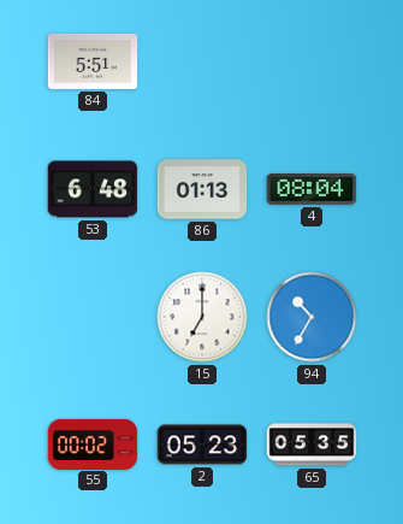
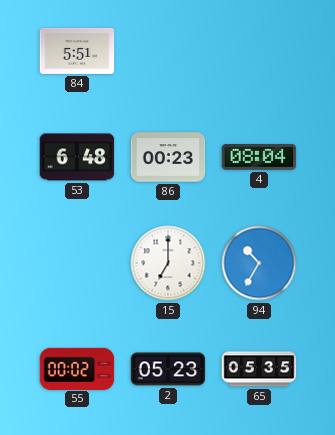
86: 01:13 -> 00:23
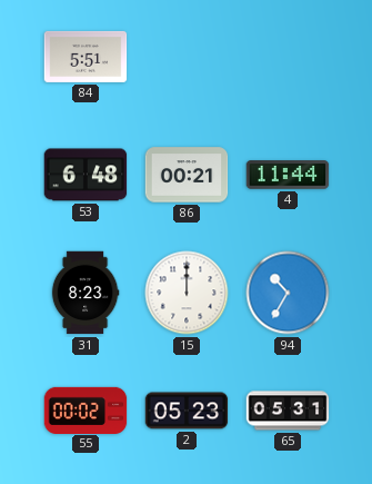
86: 00:23 -> 00:21
4: 08:04 -> 11:44
31: none -> 8:23
15: 7:00 -> 12:00
65: 05:35 -> 05:31
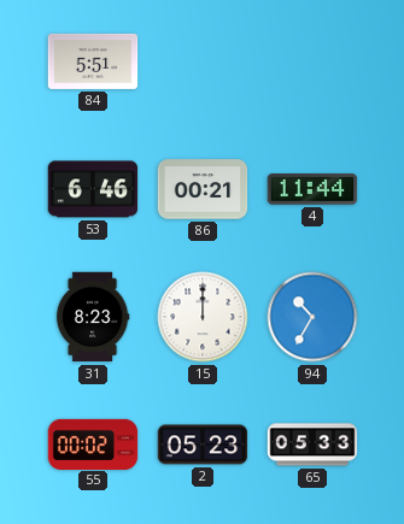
53: 6:48 -> 6:46
65: 05:31 -> 05:33
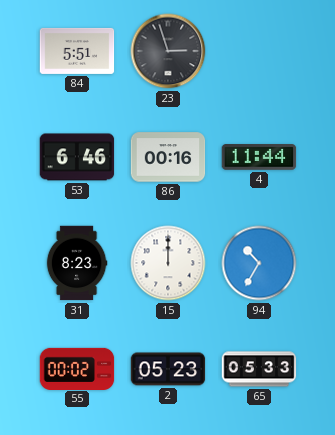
23: none -> 2:57
86: 00:21 -> 00:16
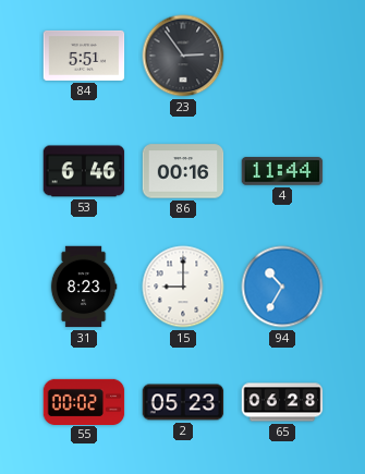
23: 2:57 -> 2:54
15: 12:00 -> 9:00
65: 05:33 -> 06:28
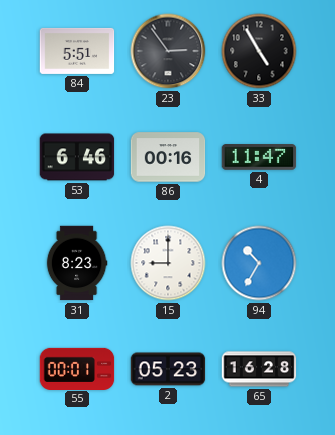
33: none -> 4:55
4: 11:44 -> 11:47
55: 00:02 -> 00:01
65: 06:28 -> 16:28
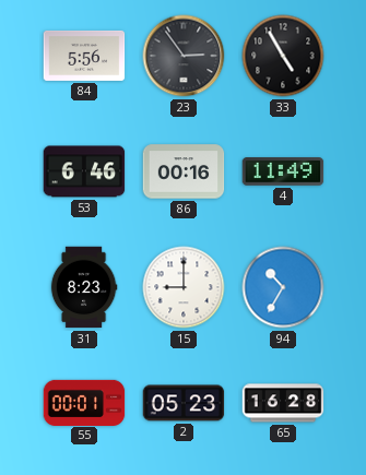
84: 5:51 -> 5:56
4: 11:47 -> 11:49
